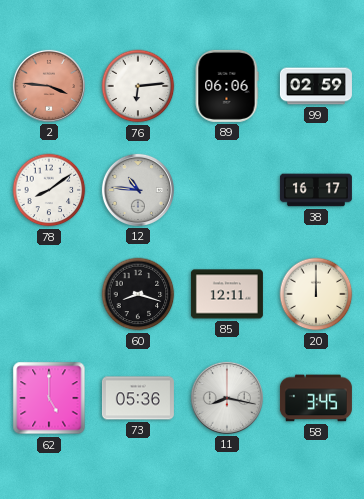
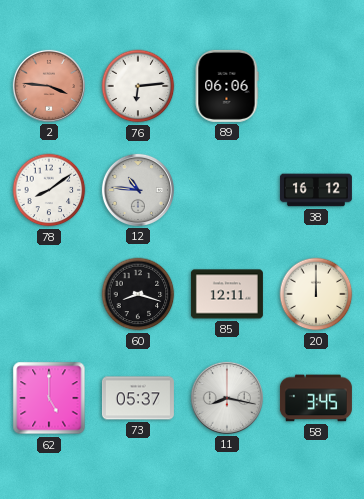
99: 02:59 -> none
38: 16:17 -> 16:12
73: 05:36 -> 05:37
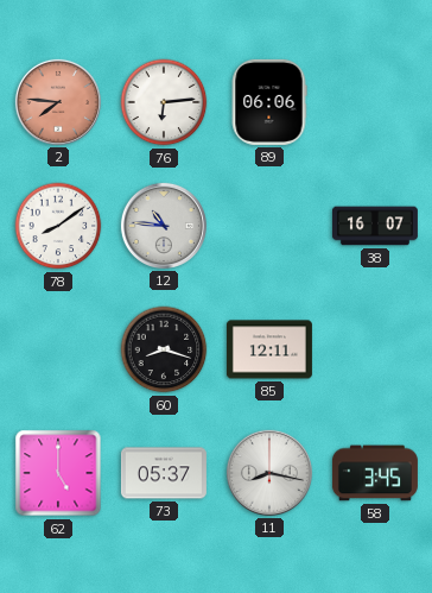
2: 3:46 -> 7:46
38: 16:12 -> 16:07
20: 12:00 -> none
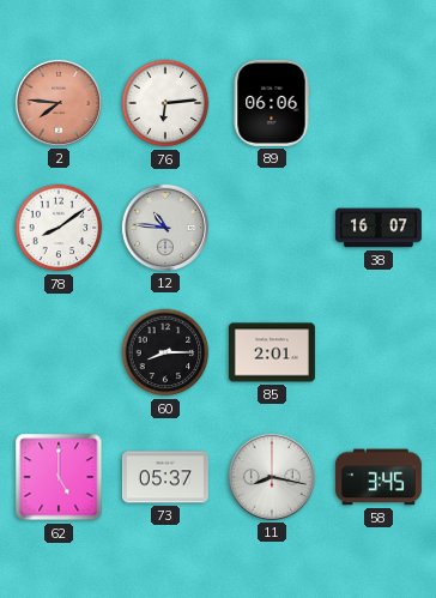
60: 8:18 -> 8:15
85: 12:11 -> 2:01
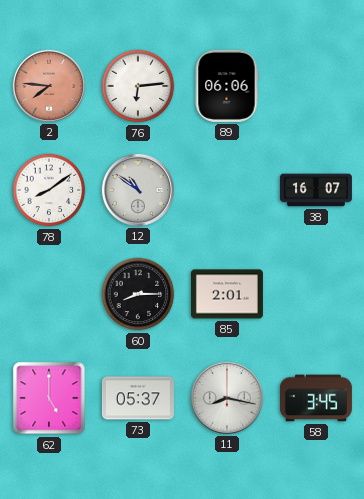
12: 10:46 -> 10:51
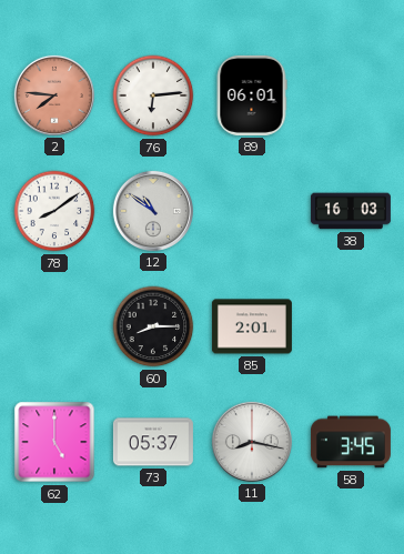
89: 06:06 -> 06:01
38: 16:07 -> 16:03
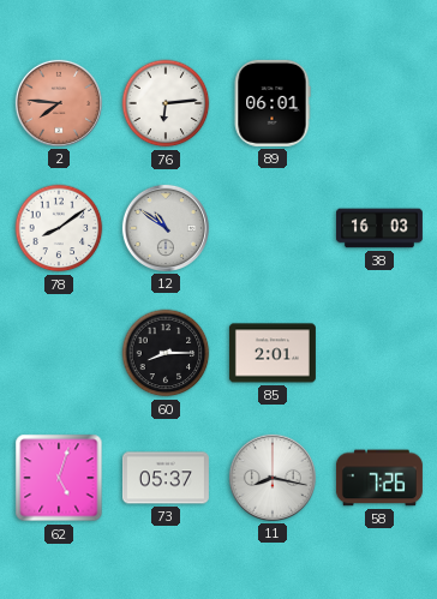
62: 5:00 -> 5:03
58: 3:45 -> 7:26
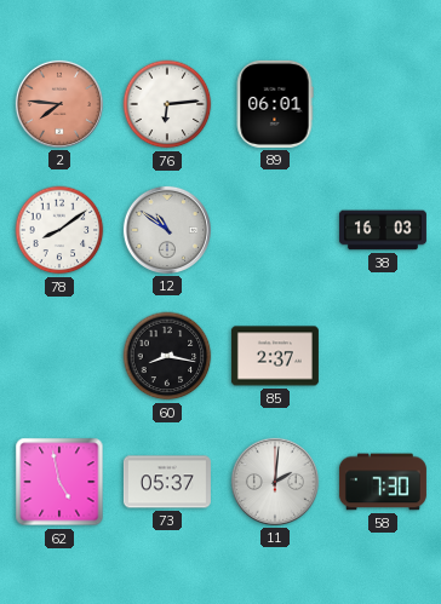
60: 8:15 -> 8:17
85: 2:01 -> 2:37
62: 5:03 -> 4:58
11: 8:17 -> 2:01
58: 7:26 -> 7:30
